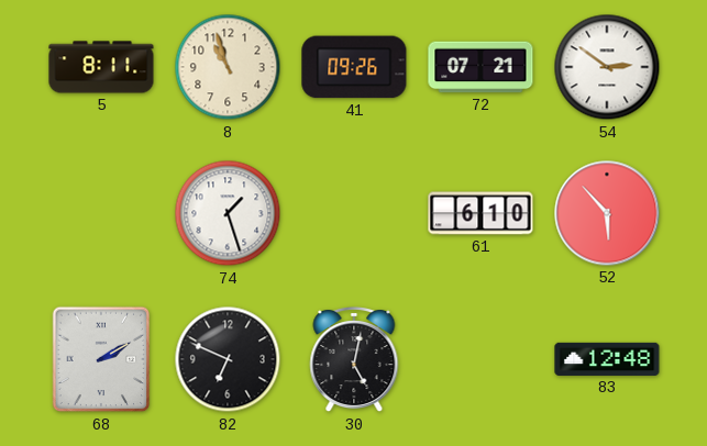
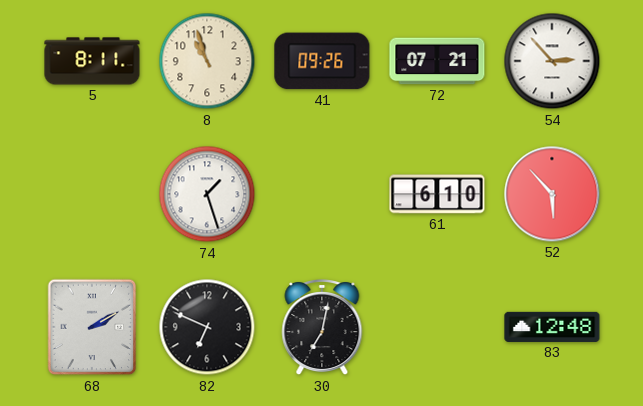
54: 2:51 -> 2:53
30: 5:02 -> 7:02
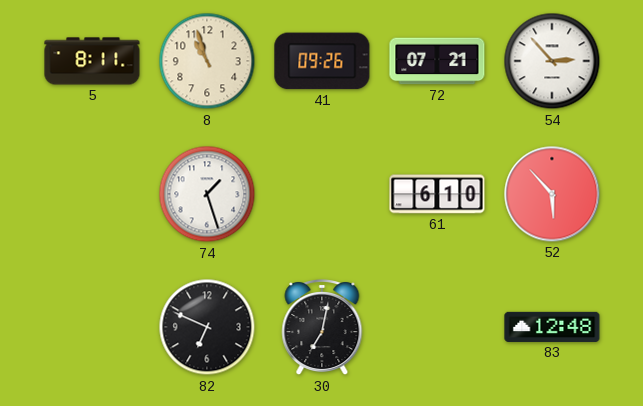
68: 2:10 -> none
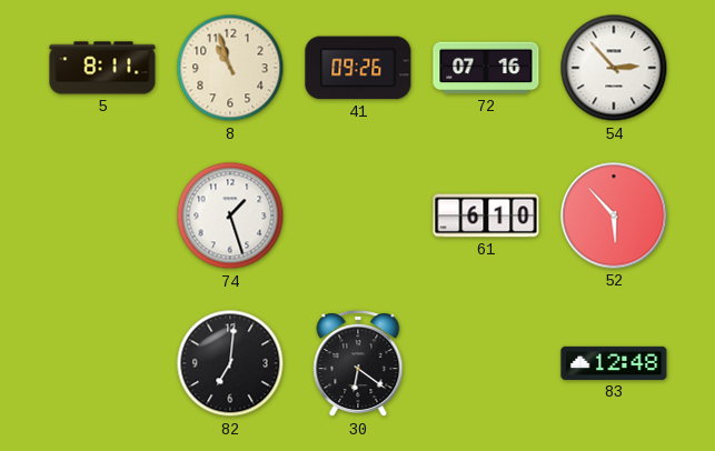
72: 07:21 -> 07:16
82: 6:49 -> 7:01
30: 7:02 -> 6:21
